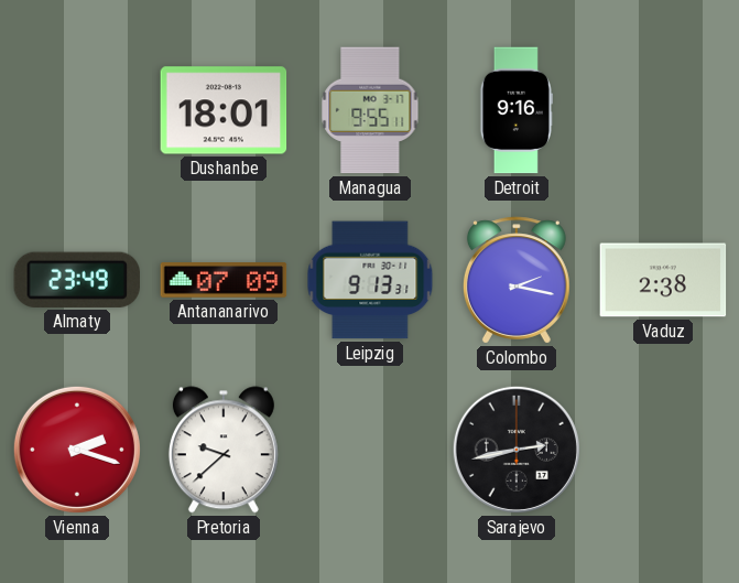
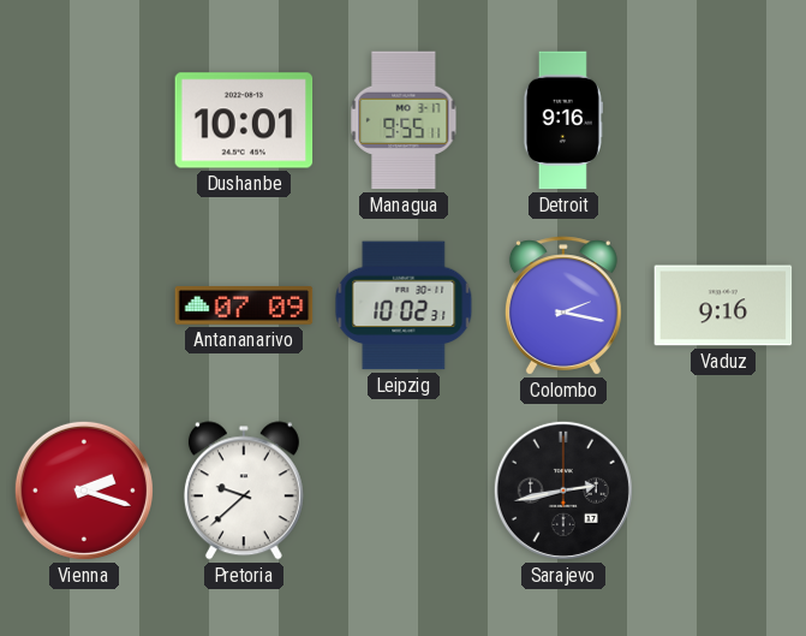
Dushanbe: 18:01 -> 10:01
Almaty: 23:49 -> none
Leipzig: 9:13 -> 10:02
Vaduz: 2:38 -> 9:16
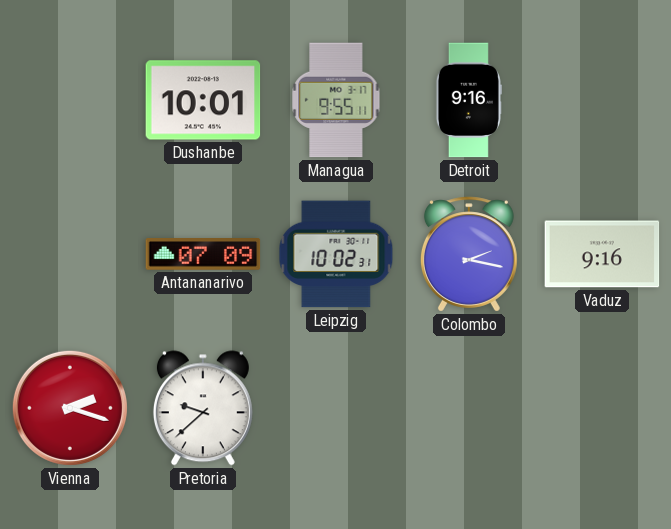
Sarajevo: 2:43 -> none
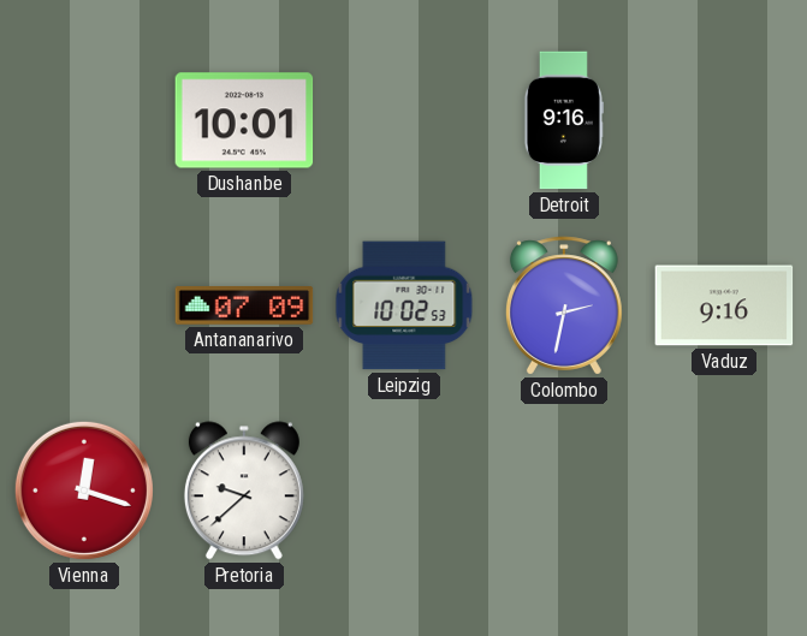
Managua: 9:55 -> none
Leipzig: 10:02:31 -> 10:02:53
Colombo: 2:17 -> 2:32
Vienna: 2:18 -> 12:18
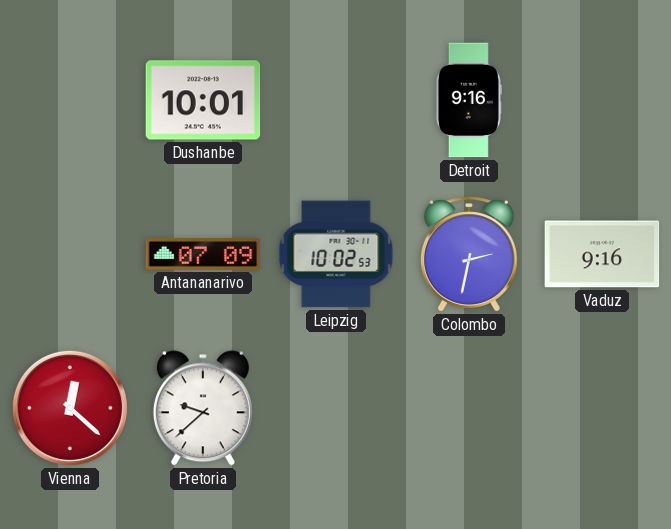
Vienna: 12:18 -> 12:22
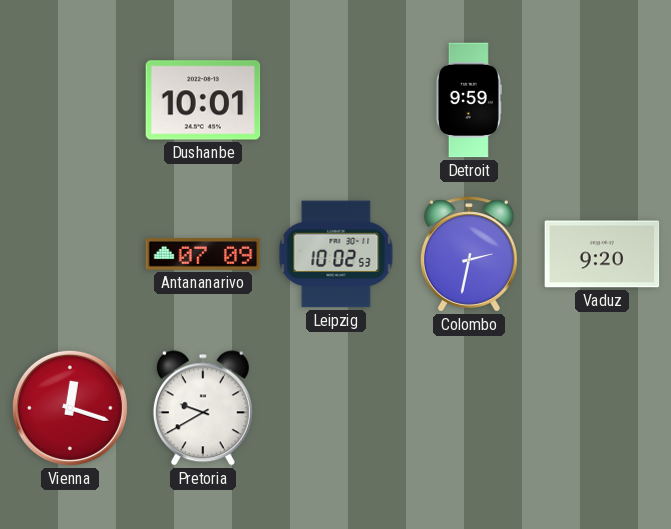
Detroit: 9:16 -> 9:59
Vaduz: 9:16 -> 9:20
Vienna: 12:22 -> 12:18
Pretoria: 9:38 -> 9:40
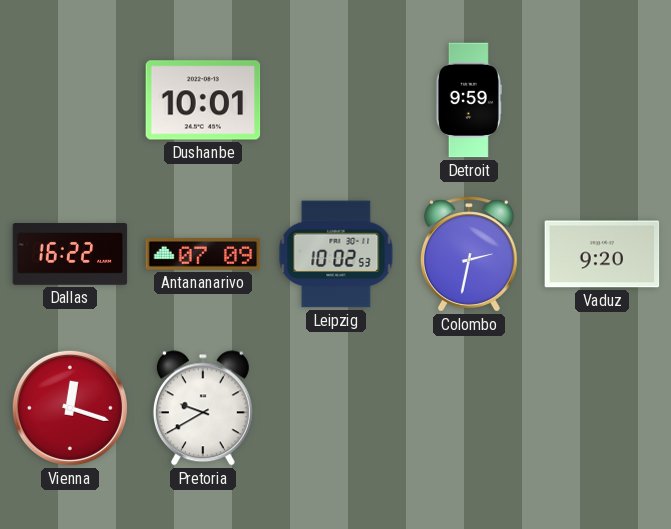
Dallas: none -> 16:22
